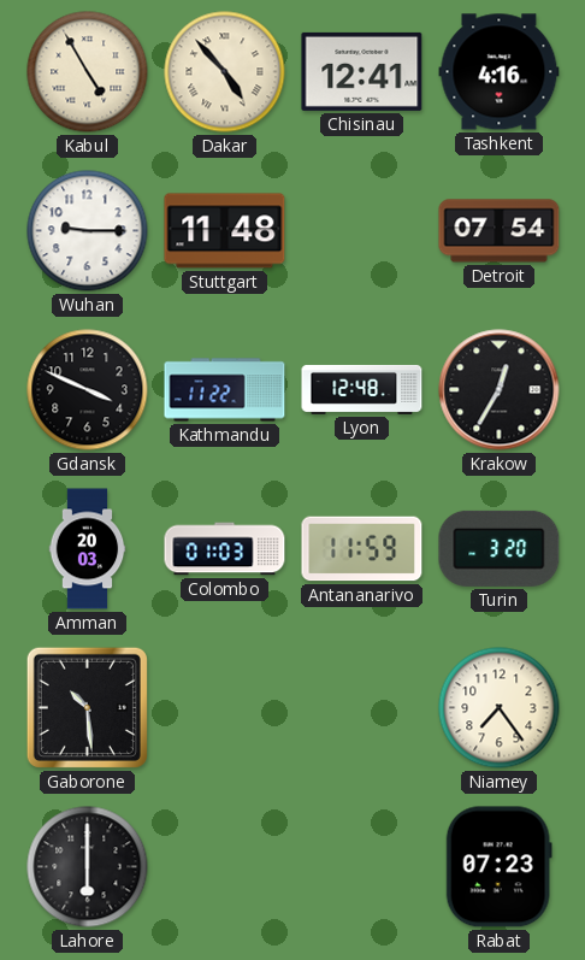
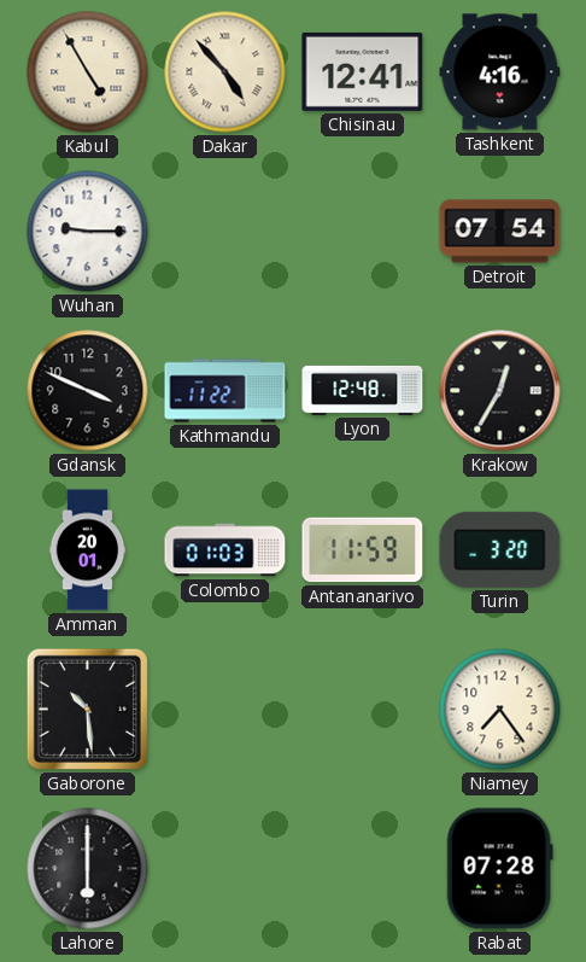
Stuttgart: 11:48 -> none
Amman: 20:03 -> 20:01
Rabat: 07:23 -> 07:28
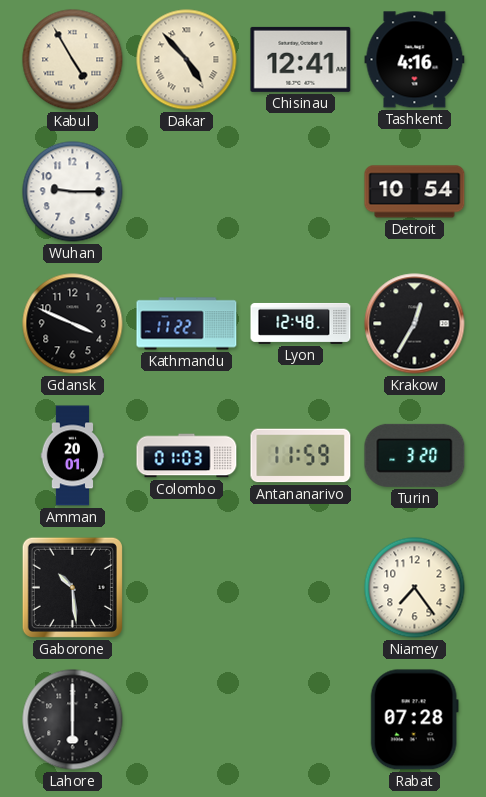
Detroit: 07:54 -> 10:54
